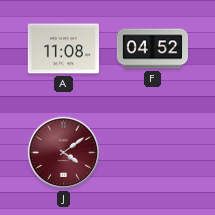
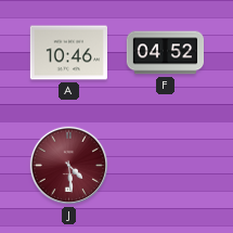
A: 11:08 -> 10:46
J: 4:09 -> 4:29
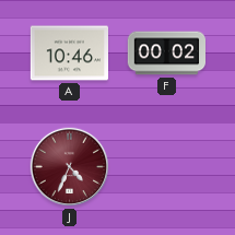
F: 04:52 -> 00:02
J: 4:29 -> 4:34
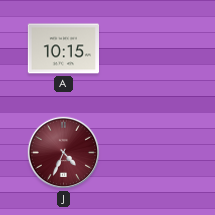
A: 10:46 -> 10:15
F: 00:02 -> none
